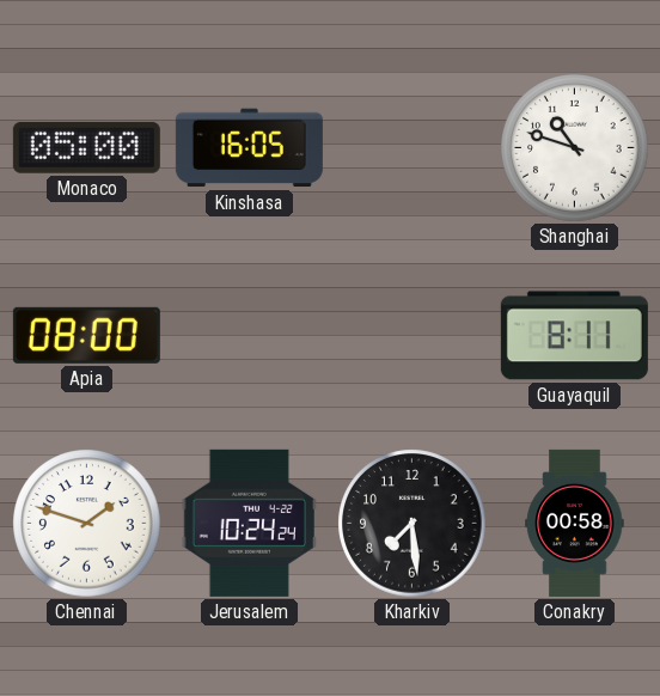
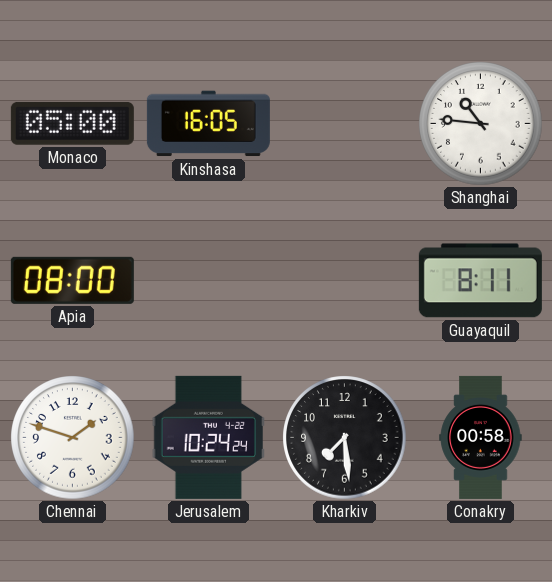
Shanghai: 10:48 -> 10:46
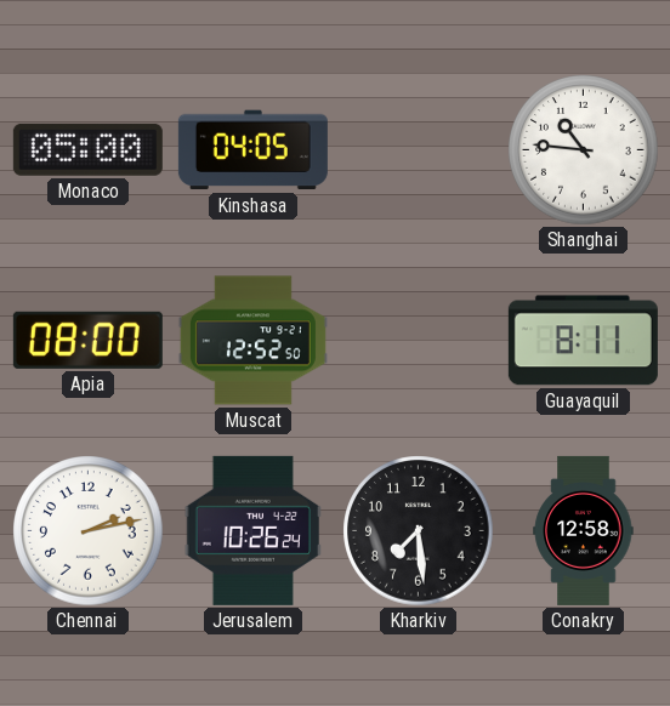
Kinshasa: 16:05 -> 04:05
Muscat: none -> 12:52
Chennai: 1:48 -> 2:13
Jerusalem: 10:24 -> 10:26
Conakry: 00:58 -> 12:58
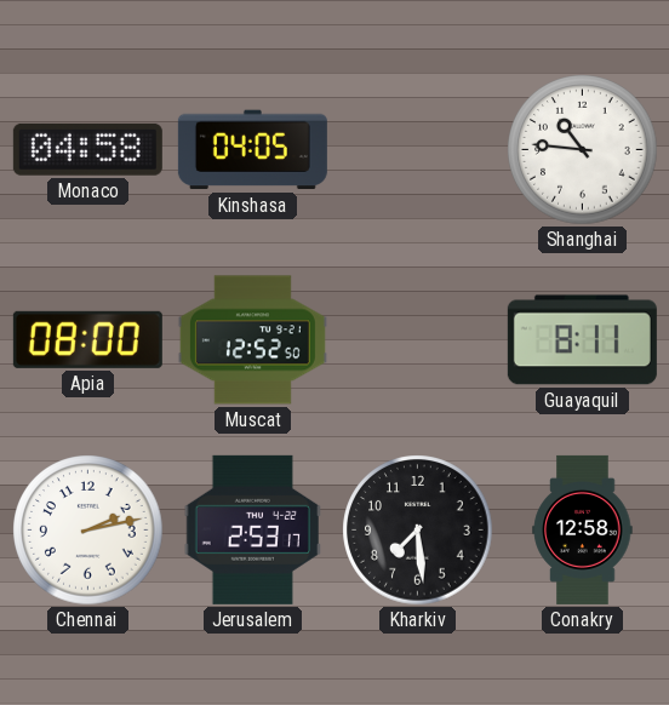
Monaco: 05:00 -> 04:58
Jerusalem: 10:26 -> 2:53
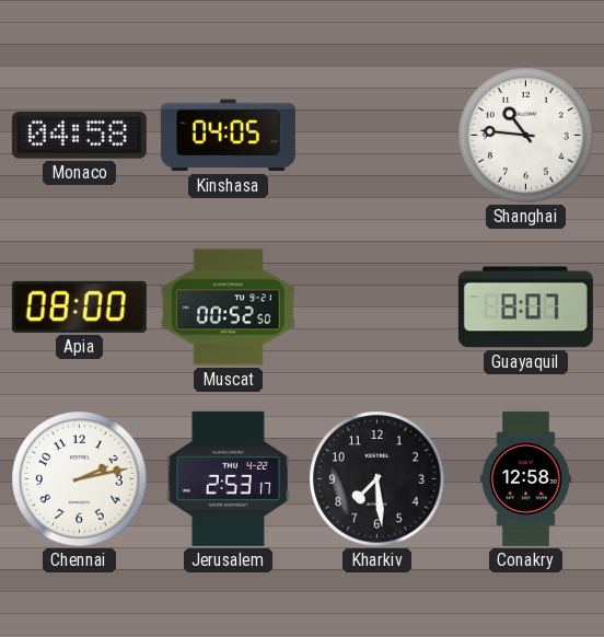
Muscat: 12:52 -> 00:52
Guayaquil: 8:11 -> 8:07
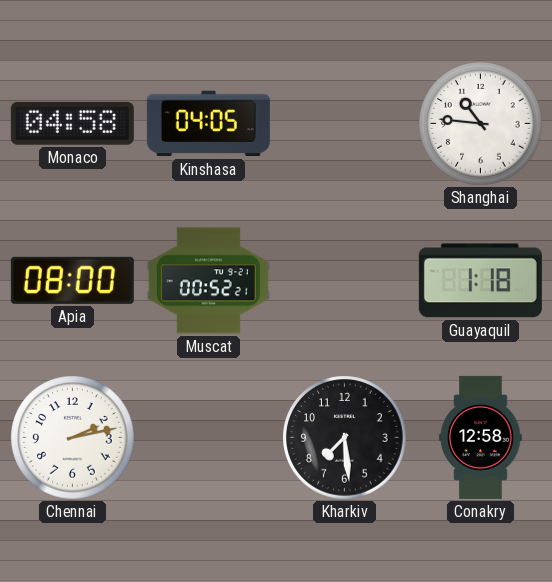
Muscat: 00:52:50 -> 00:52:21
Guayaquil: 8:07 -> 1:18
Jerusalem: 2:53 -> none
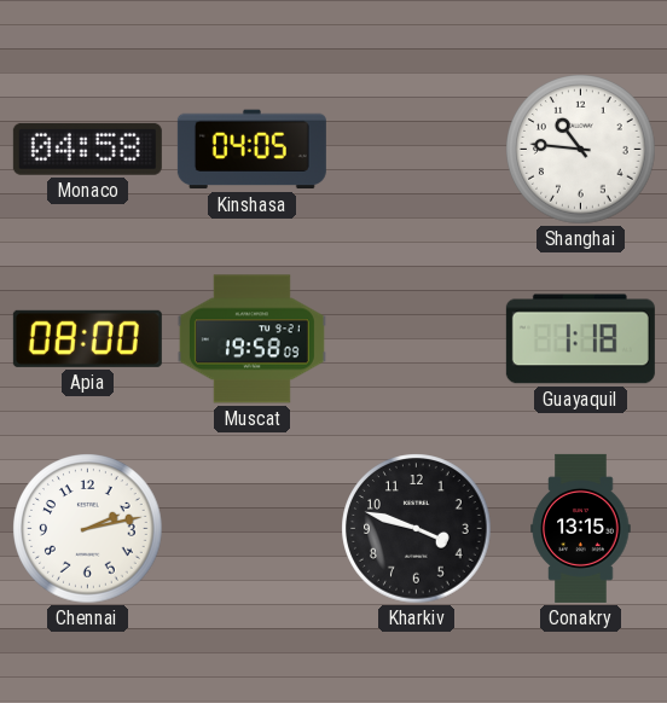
Muscat: 00:52 -> 19:58
Kharkiv: 7:29 -> 3:48
Conakry: 12:58 -> 13:15
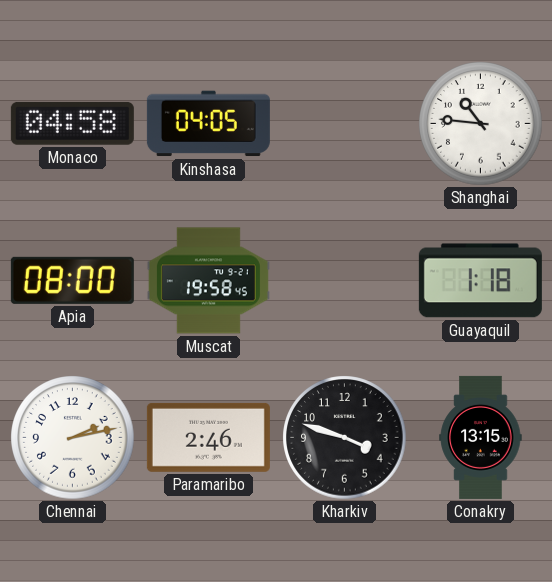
Muscat: 19:58:09 -> 19:58:45
Paramaribo: none -> 2:46
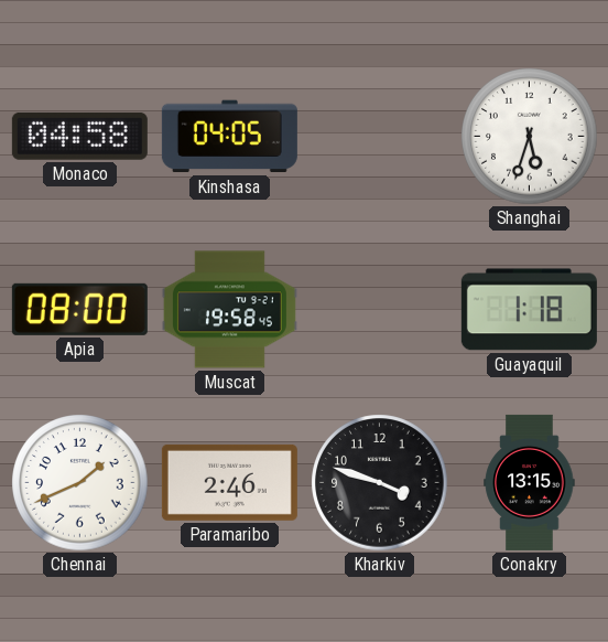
Shanghai: 10:46 -> 5:33
Chennai: 2:13 -> 1:41
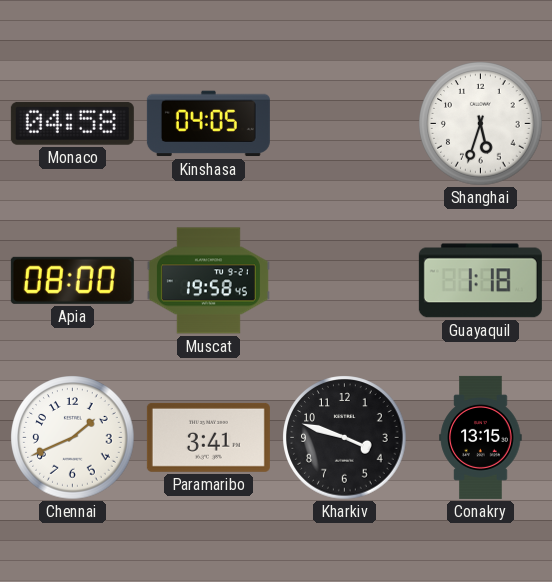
Paramaribo: 2:46 -> 3:41
